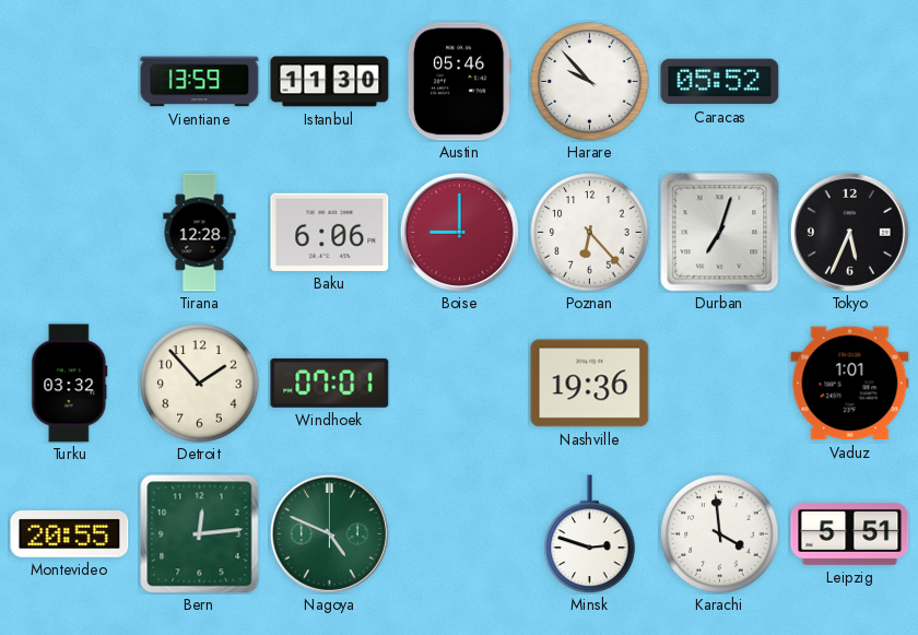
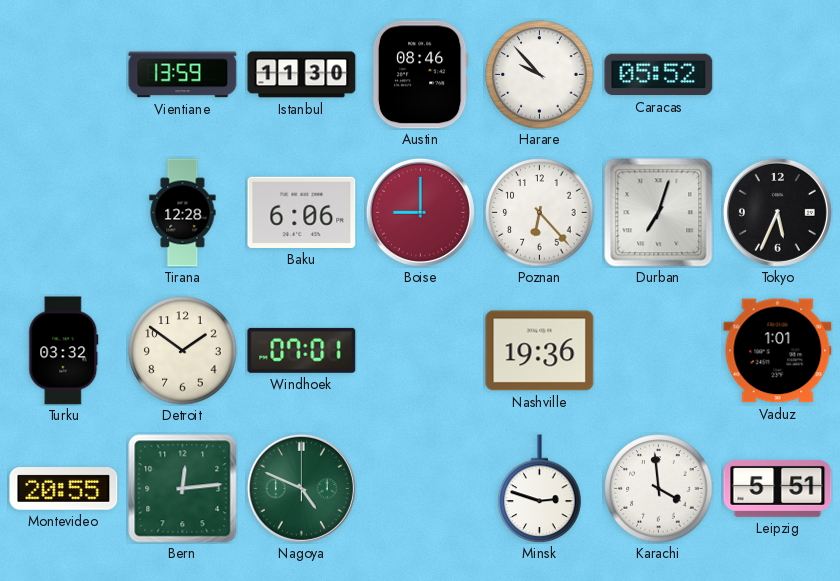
Austin: 05:46 -> 08:46
Detroit: 1:53 -> 1:51
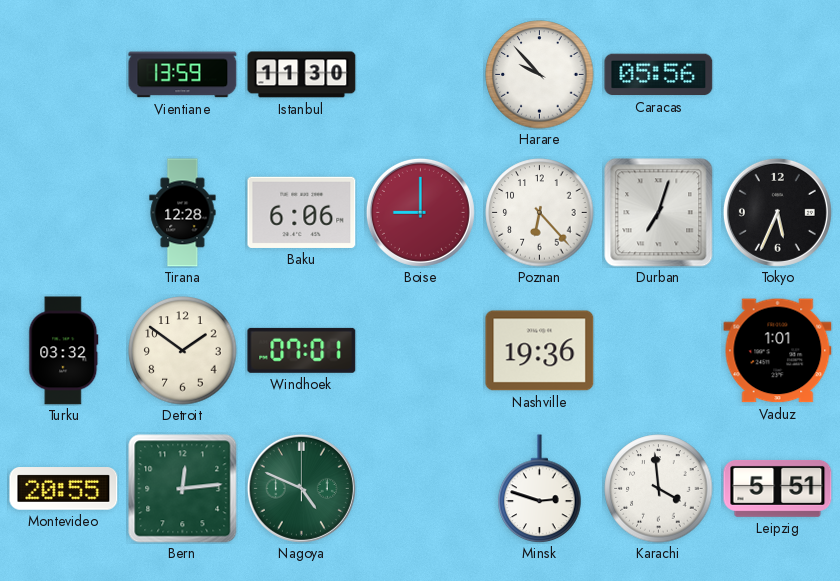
Austin: 08:46 -> none
Caracas: 05:52 -> 05:56
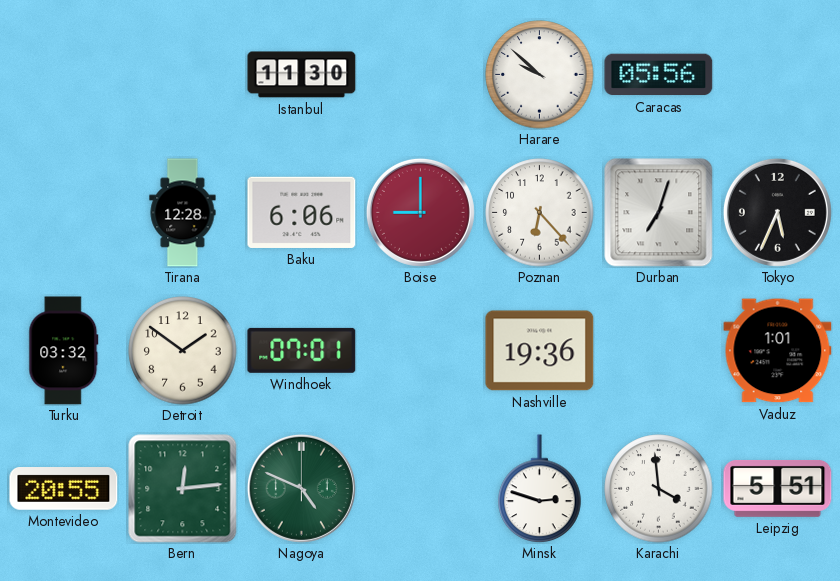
Vientiane: 13:59 -> none
Harare: 9:53 -> 9:52
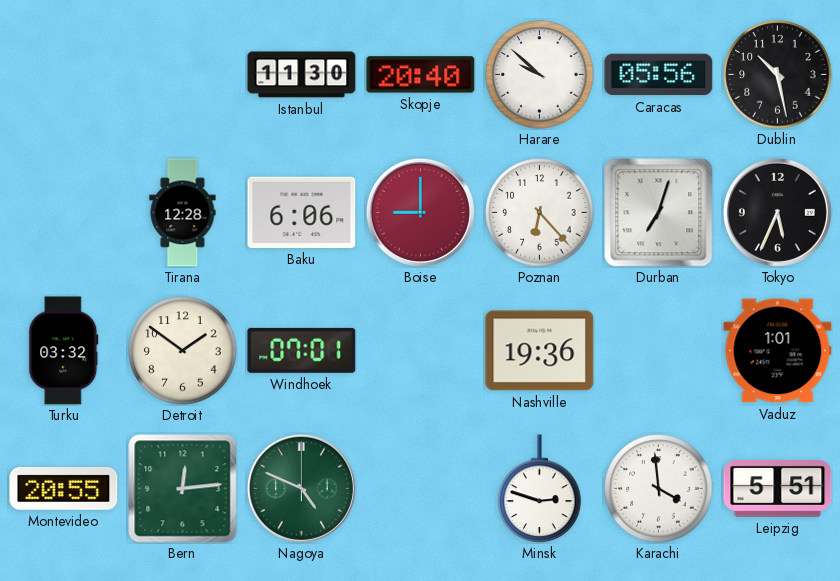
Skopje: none -> 20:40
Dublin: none -> 10:28
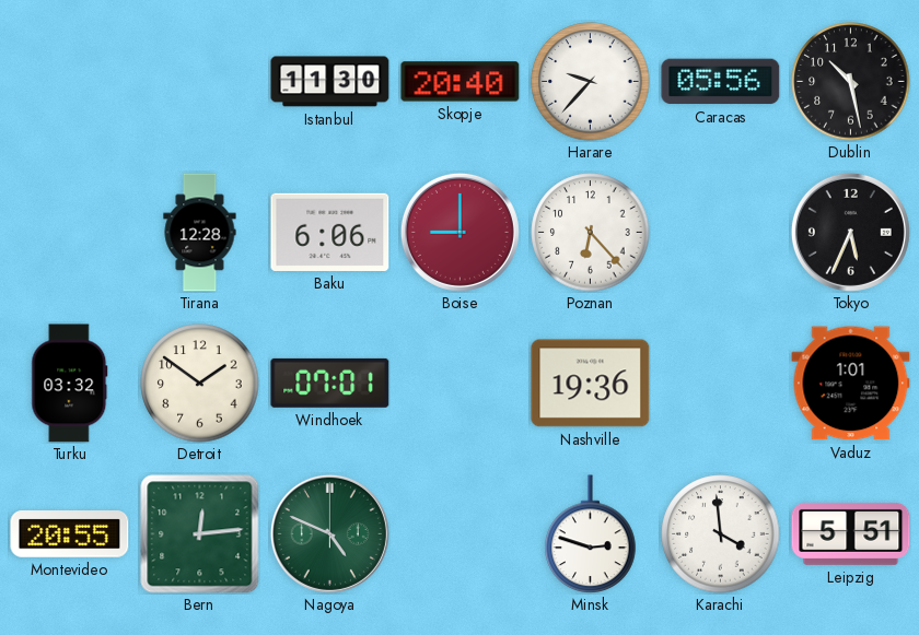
Harare: 9:52 -> 9:37
Durban: 7:03 -> none
